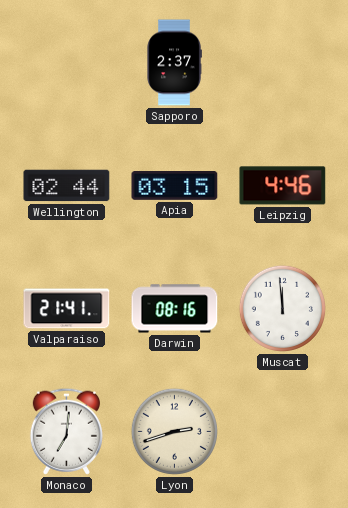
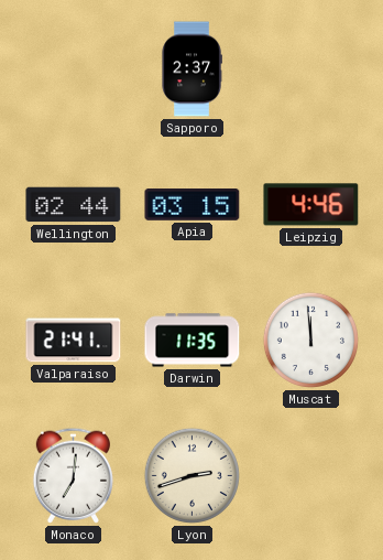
Darwin: 08:16 -> 11:35
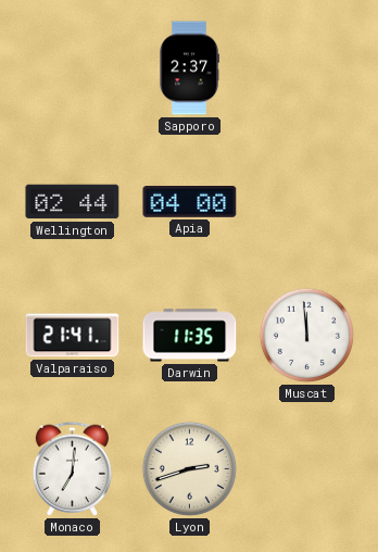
Apia: 03:15 -> 04:00
Leipzig: 4:46 -> none
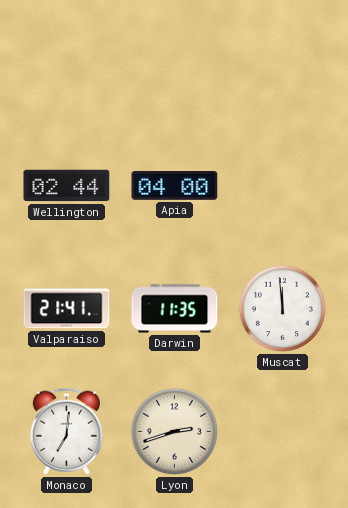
Sapporo: 2:37 -> none
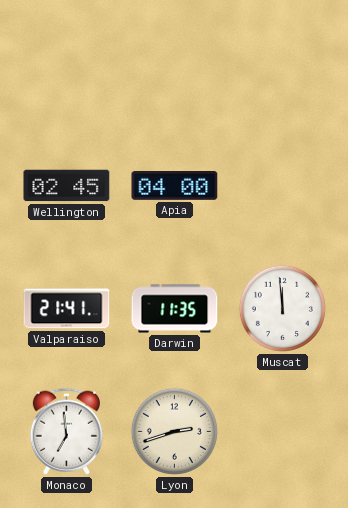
Wellington: 02:44 -> 02:45
Monaco: 7:01 -> 6:59
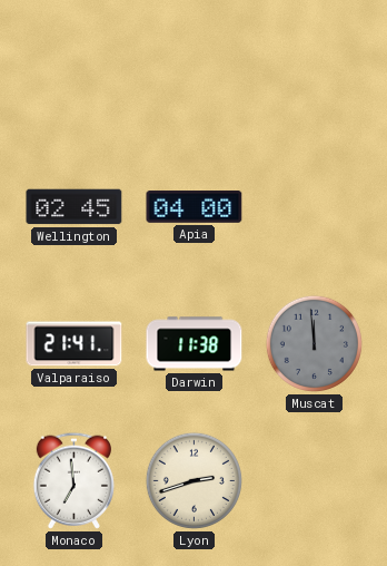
Darwin: 11:35 -> 11:38
Muscat dial: white -> grey
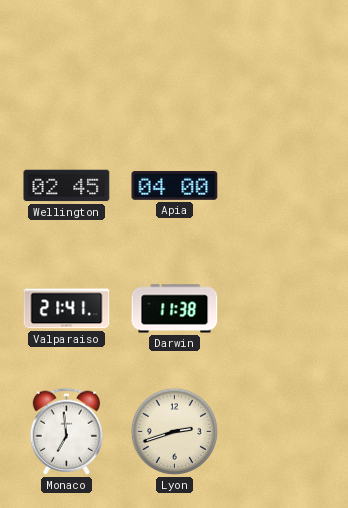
Muscat: 11:59 -> none
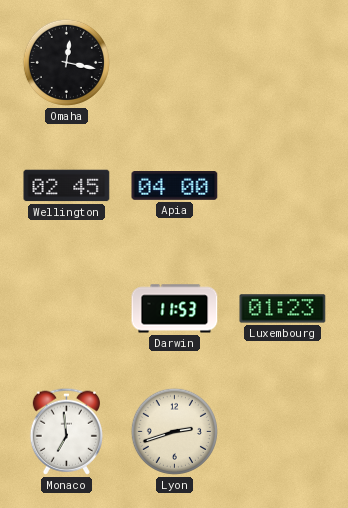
Omaha: none -> 12:17
Valparaiso: 21:41 -> none
Darwin: 11:38 -> 11:53
Luxembourg: none -> 01:23
